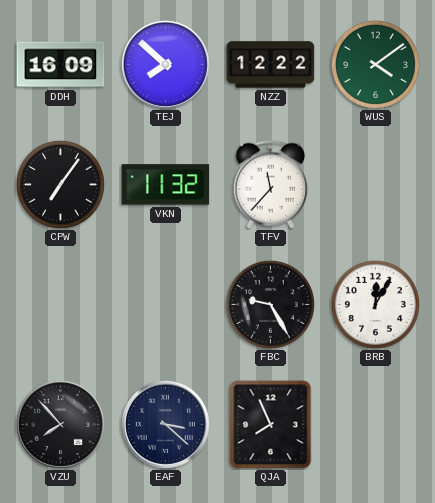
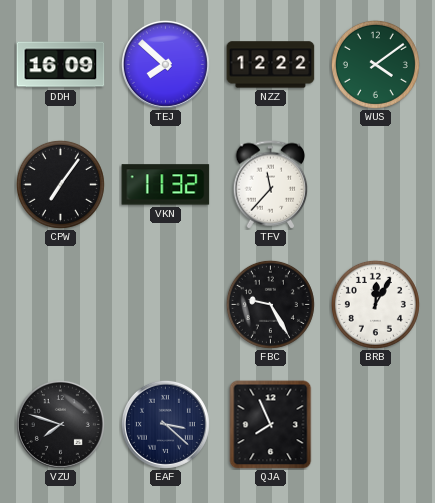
VZU: 7:53 -> 7:48
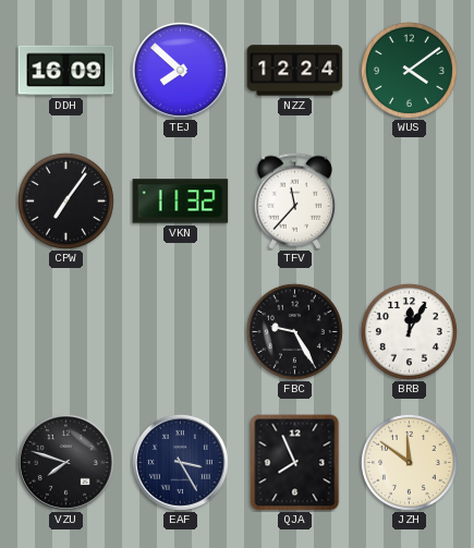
NZZ: 12:22 -> 12:24
EAF: 3:22 -> 3:25
JZH: none -> 11:51
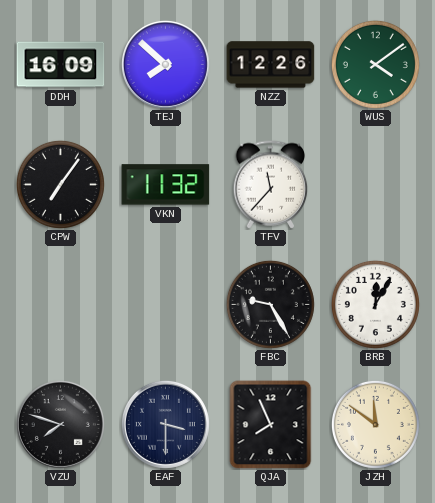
NZZ: 12:24 -> 12:26
EAF: 3:25 -> 3:30
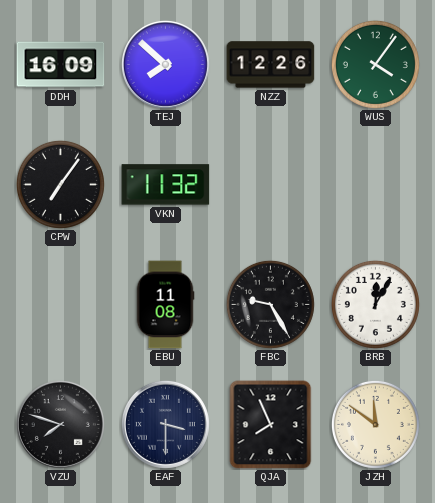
WUS: 4:09 -> 4:06
TFV: 11:37 -> none
EBU: none -> 11:08
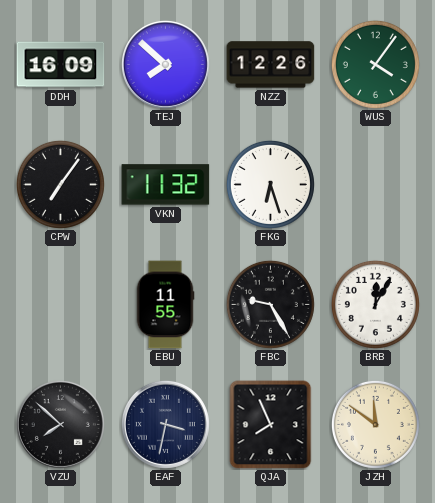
FKG: none -> 6:27
EBU: 11:08 -> 11:55
VZU: 7:48 -> 7:52
EAF: 3:30 -> 3:32
